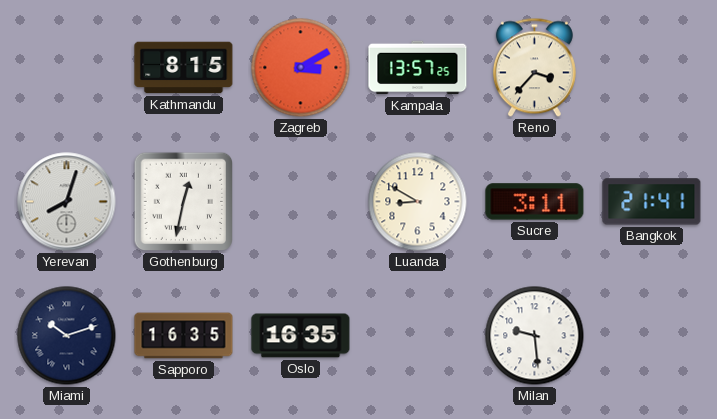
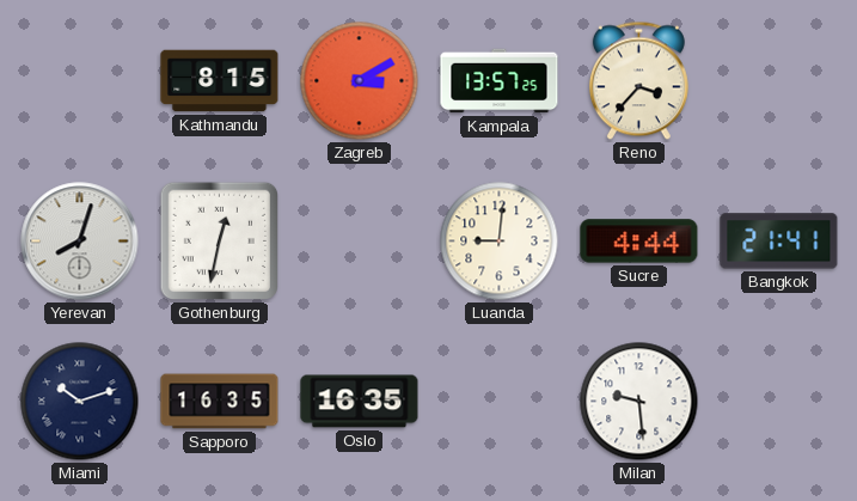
Luanda: 8:50 -> 9:01
Sucre: 3:11 -> 4:44
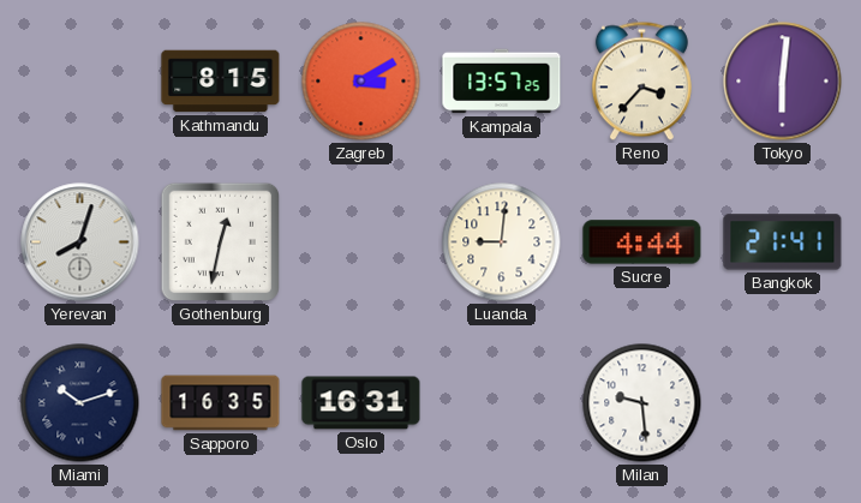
Tokyo: none -> 6:01
Oslo: 16:35 -> 16:31
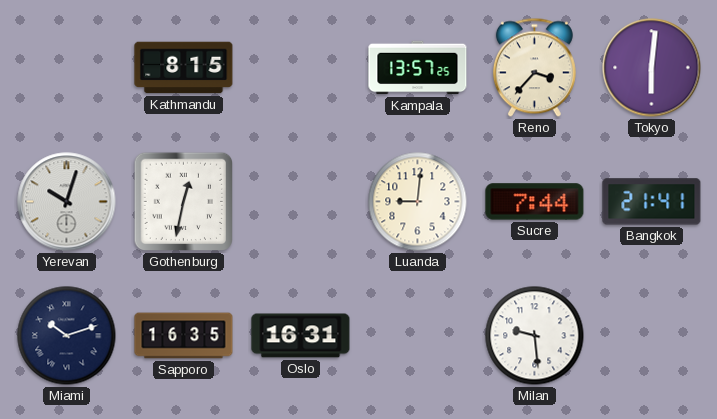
Zagreb: 3:10 -> none
Yerevan: 8:03 -> 10:03
Sucre: 4:44 -> 7:44
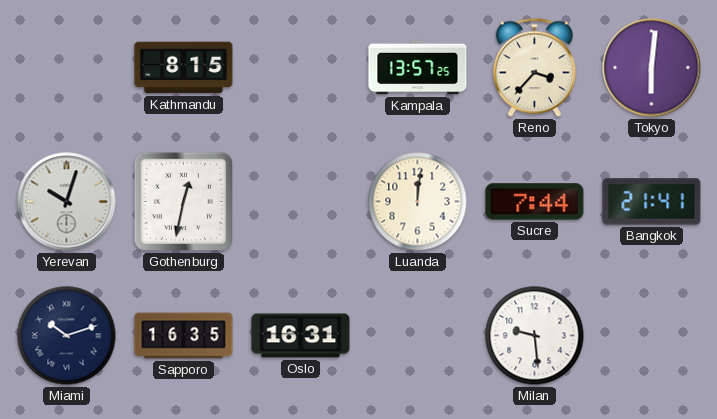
Luanda: 9:01 -> 12:01
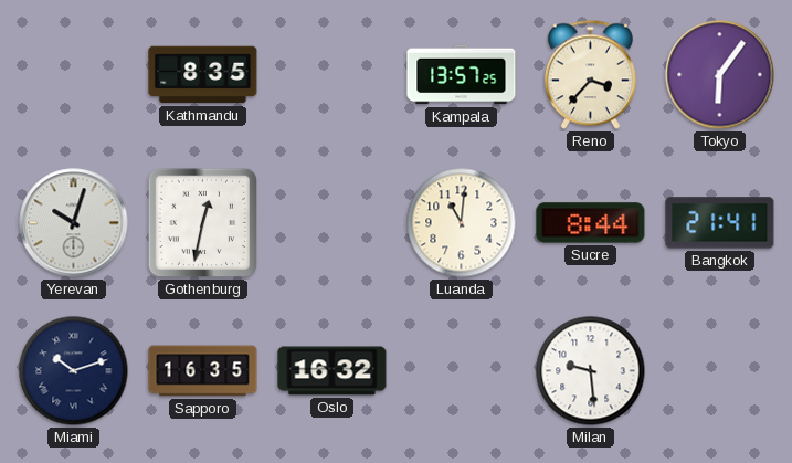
Kathmandu: 8:15 -> 8:35
Tokyo: 6:01 -> 6:06
Luanda: 12:01 -> 11:01
Sucre: 7:44 -> 8:44
Oslo: 16:31 -> 16:32
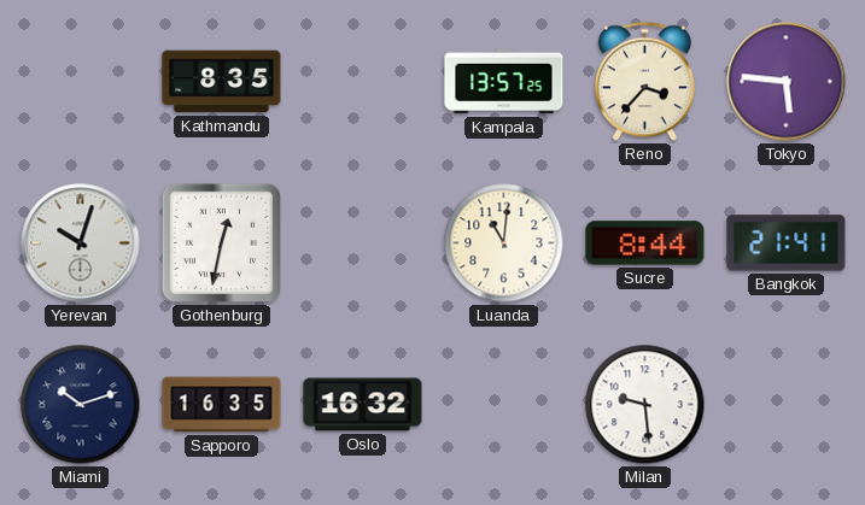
Tokyo: 6:06 -> 5:46
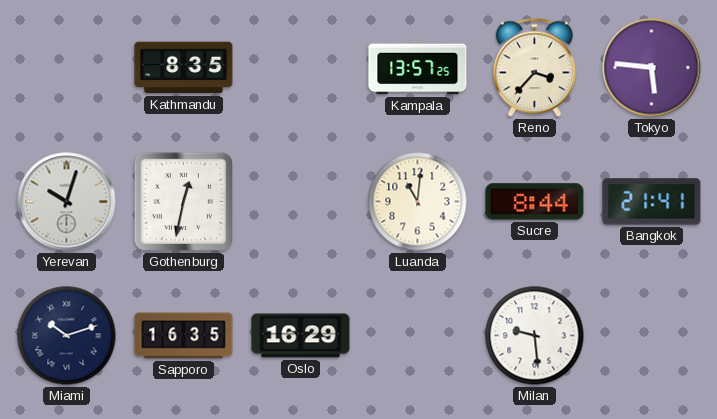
Oslo: 16:32 -> 16:29
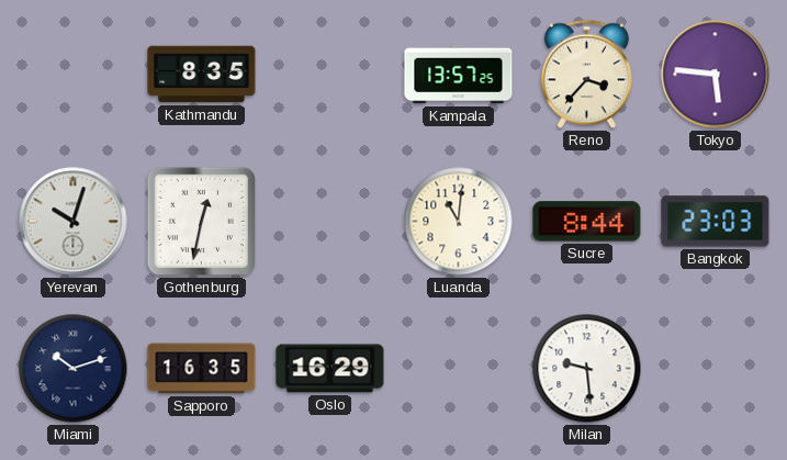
Bangkok: 21:41 -> 23:03
